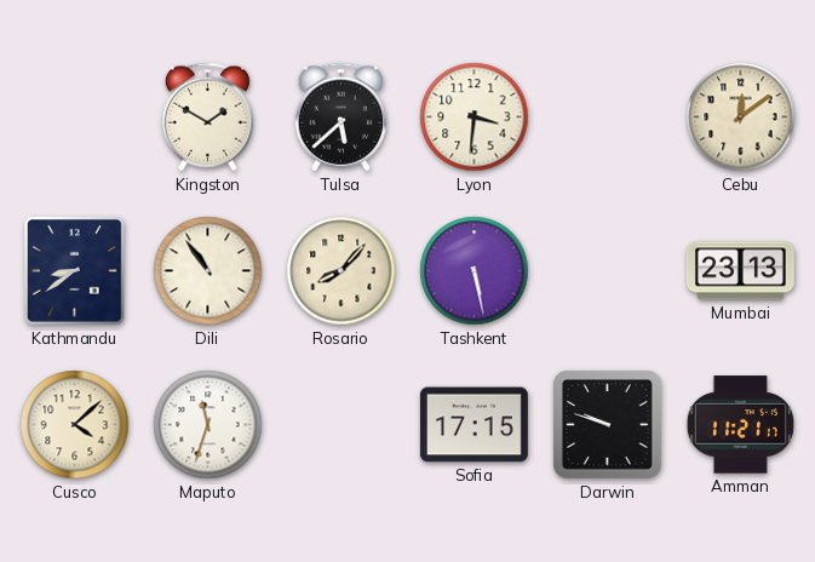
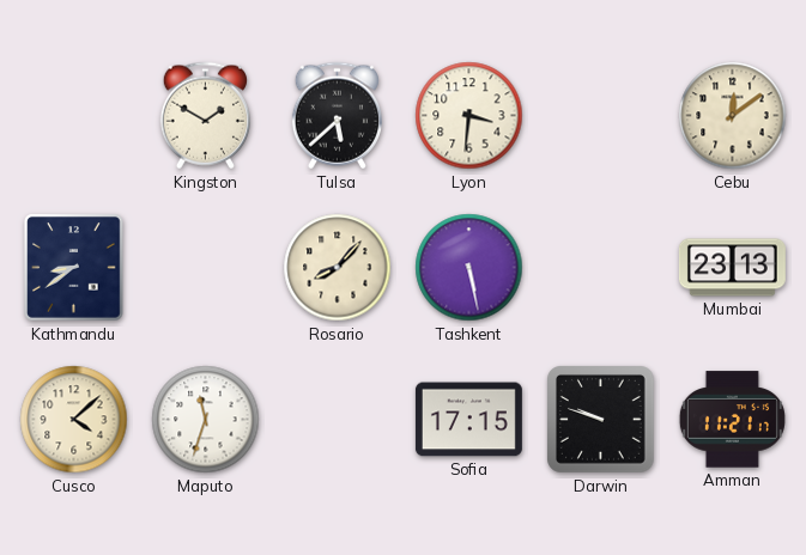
Dili: 10:54 -> none
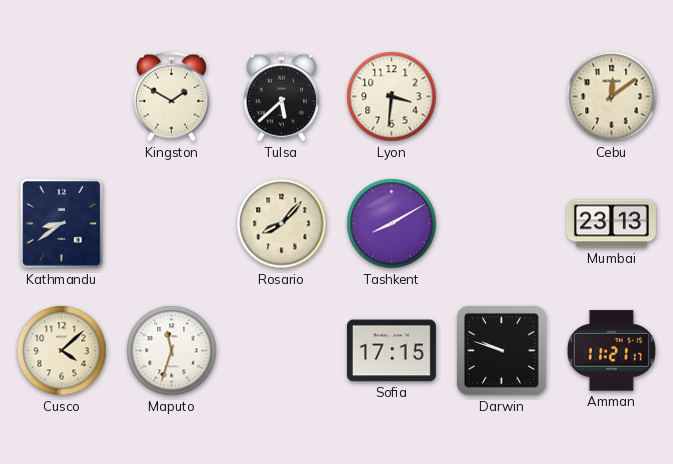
Tashkent: 5:28 -> 8:10
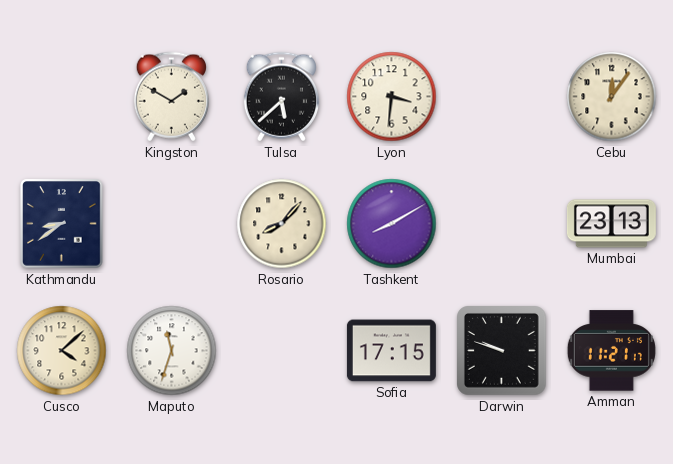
Cebu: 12:09 -> 12:06
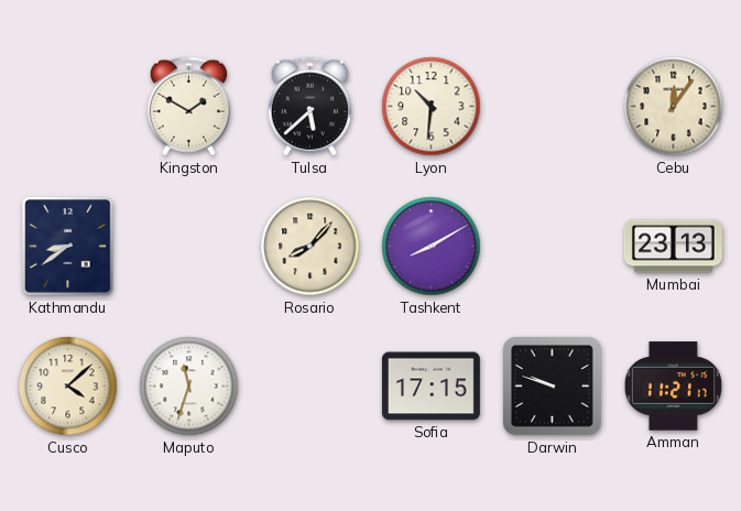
Lyon: 3:31 -> 10:31
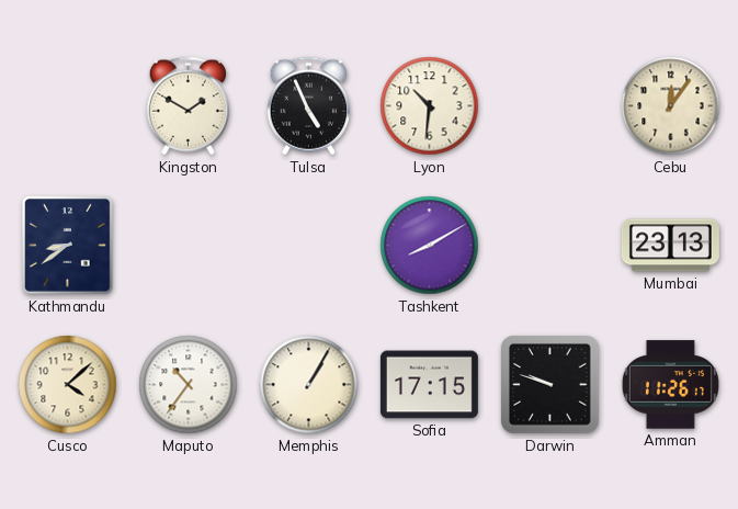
Tulsa: 5:38 -> 4:56
Rosario: 8:07 -> none
Maputo: 11:33 -> 10:36
Memphis: none -> 1:05
Amman: 11:21 -> 11:26
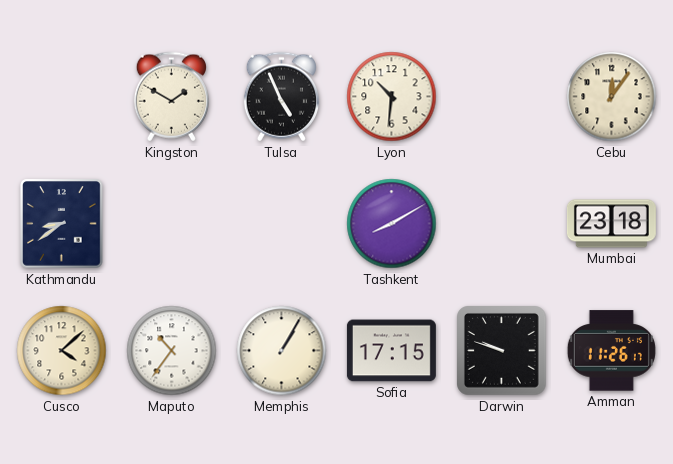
Mumbai: 23:13 -> 23:18
